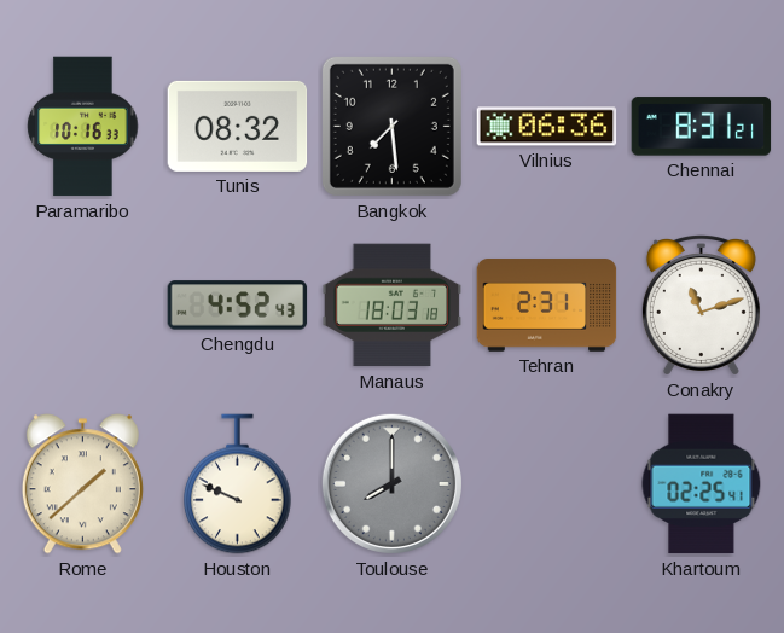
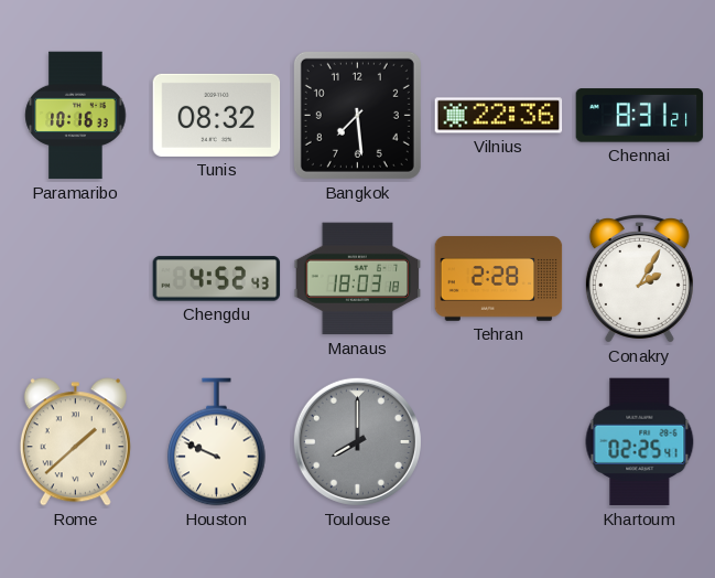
Vilnius: 06:36 -> 22:36
Tehran: 2:31 -> 2:28
Conakry: 11:12 -> 2:05
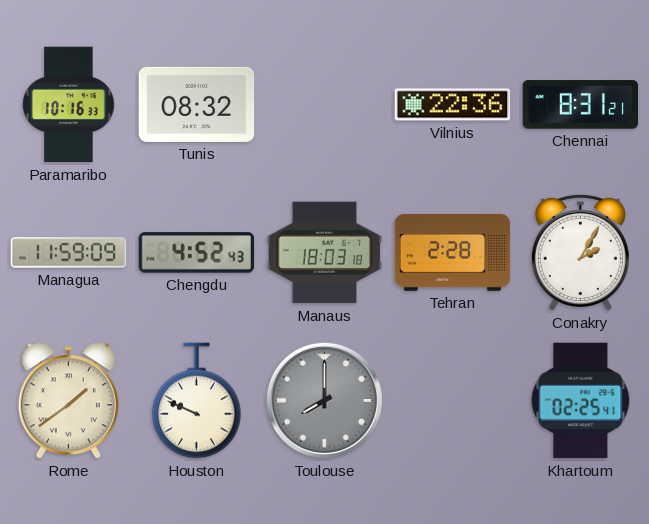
Bangkok: 7:29 -> none
Managua: none -> 11:59
Rome: 1:38 -> 1:39
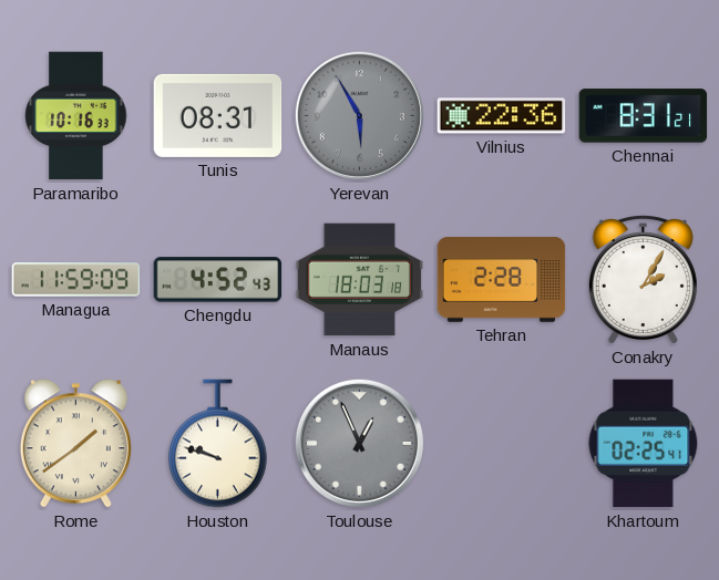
Tunis: 08:32 -> 08:31
Yerevan: none -> 5:55
Houston: 9:49 -> 9:48
Toulouse: 8:00 -> 12:56
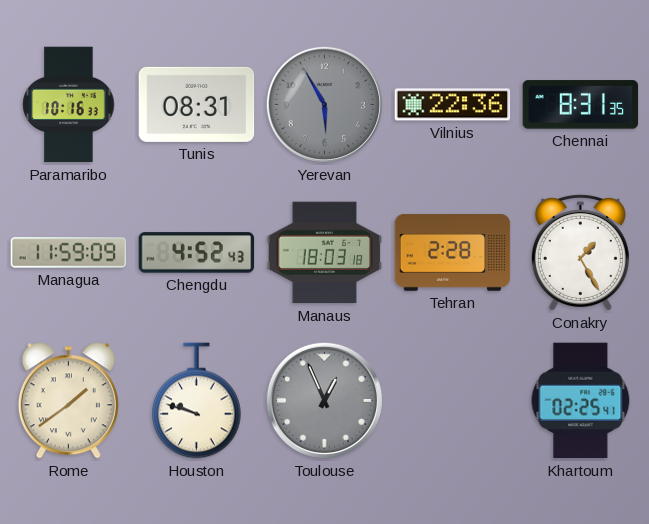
Chennai: 8:31:21 -> 8:31:35
Conakry: 2:05 -> 1:25
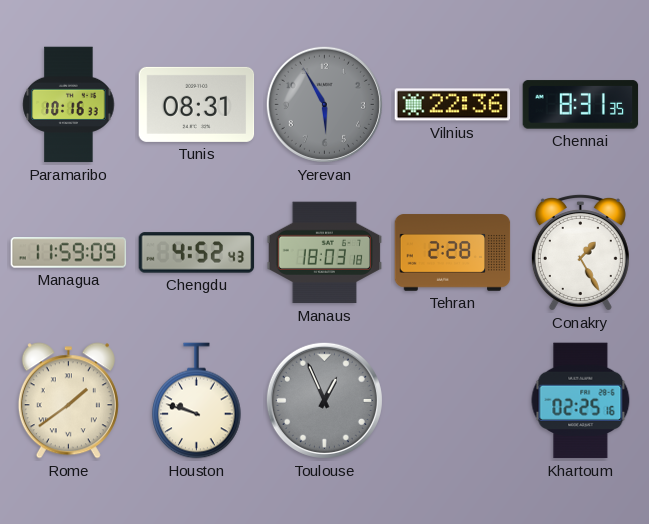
Khartoum: 02:25:41 -> 02:25:16
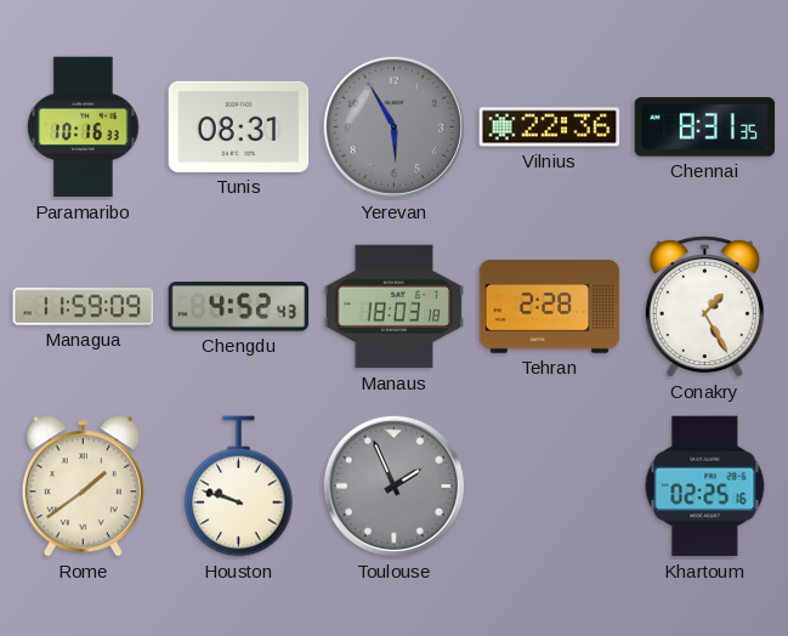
Toulouse: 12:56 -> 1:56
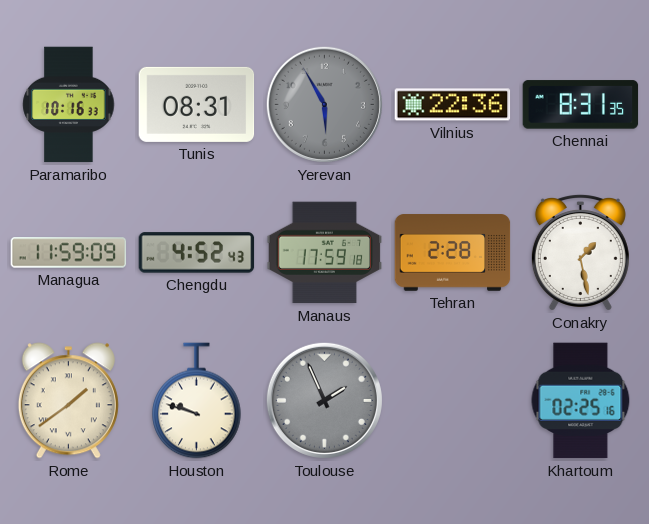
Manaus: 18:03 -> 17:59
Conakry: 1:25 -> 1:28
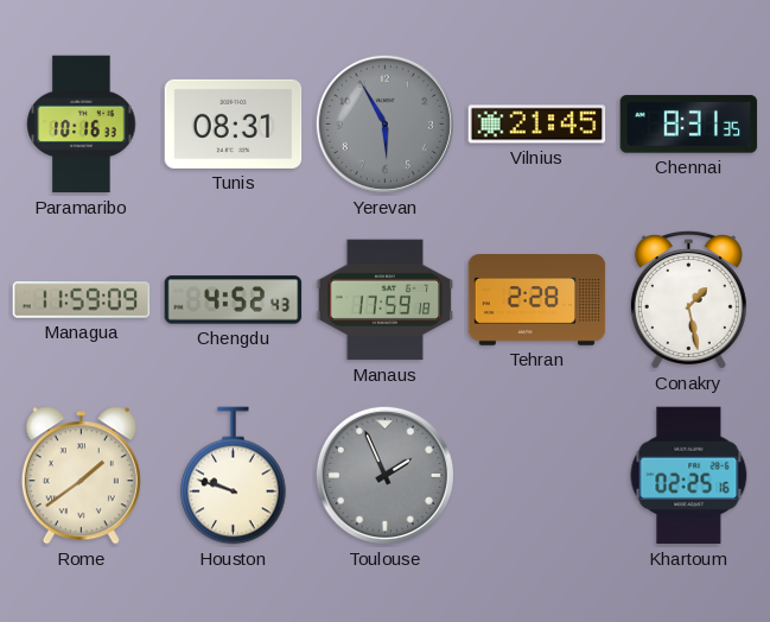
Vilnius: 22:36 -> 21:45
